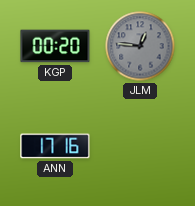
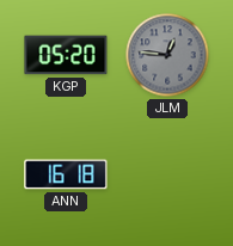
KGP: 00:20 -> 05:20
ANN: 17:16 -> 16:18
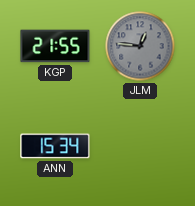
KGP: 05:20 -> 21:55
ANN: 16:18 -> 15:34
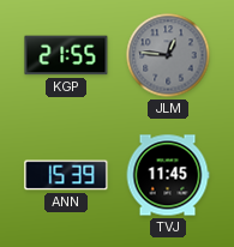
ANN: 15:34 -> 15:39
TVJ: none -> 11:45
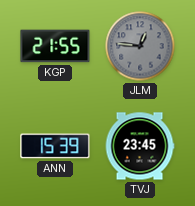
TVJ: 11:45 -> 23:45
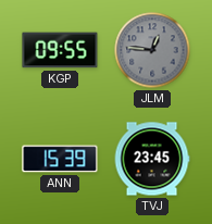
KGP: 21:55 -> 09:55
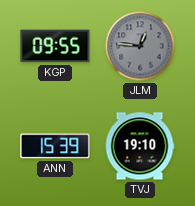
TVJ: 23:45 -> 19:10
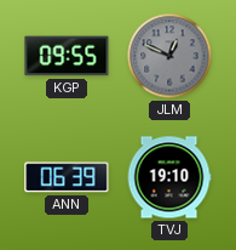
JLM: 12:46 -> 12:49
ANN: 15:39 -> 06:39
